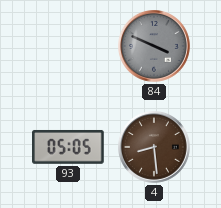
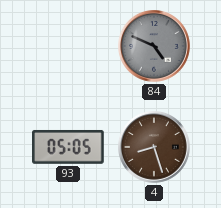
84: 3:49 -> 4:49
4: 8:29 -> 8:27
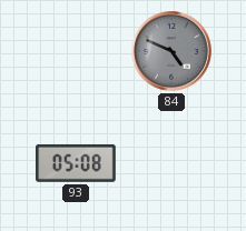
93: 05:05 -> 05:08
4: 8:27 -> none
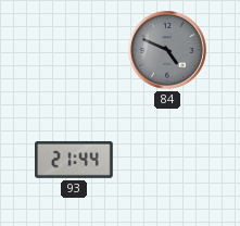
93: 05:08 -> 21:44
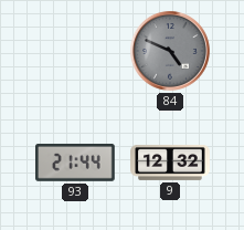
9: none -> 12:32
